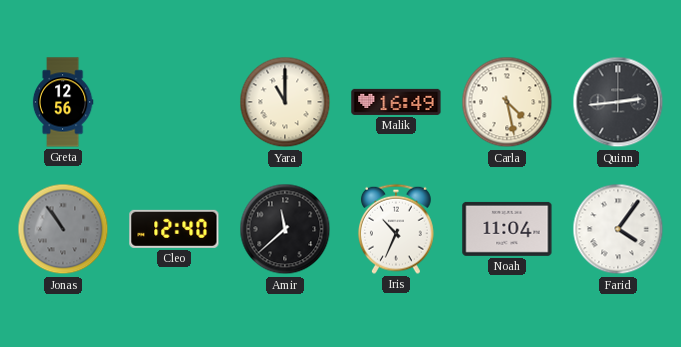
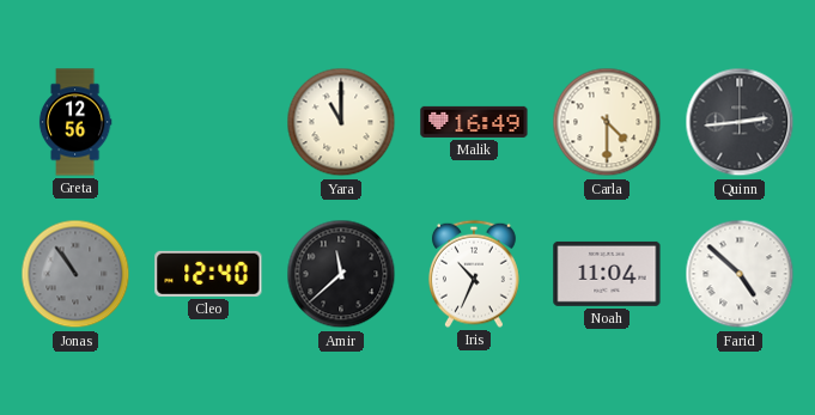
Carla: 4:28 -> 4:30
Farid: 4:06 -> 4:52
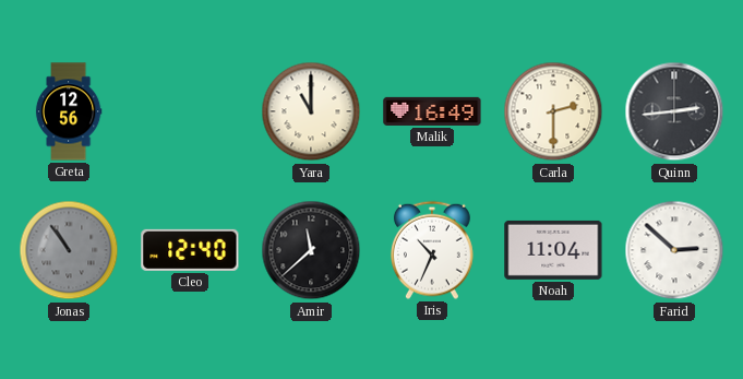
Carla: 4:30 -> 2:30
Farid: 4:52 -> 2:52
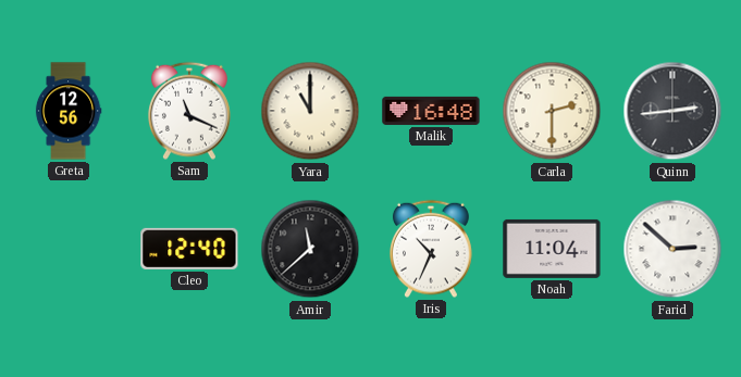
Sam: none -> 11:19
Malik: 16:49 -> 16:48
Jonas: 10:54 -> none
